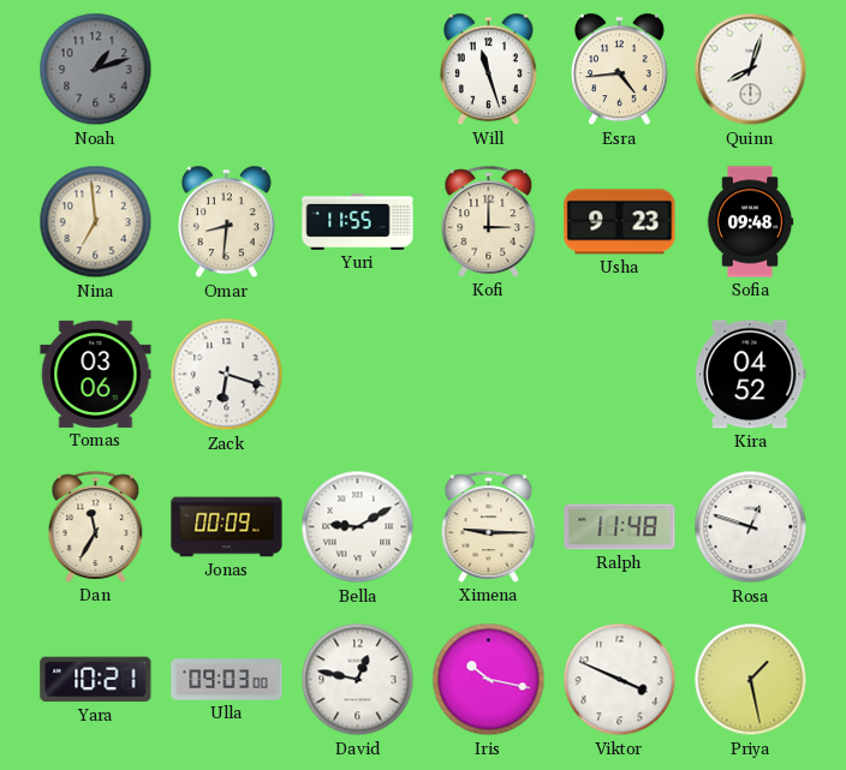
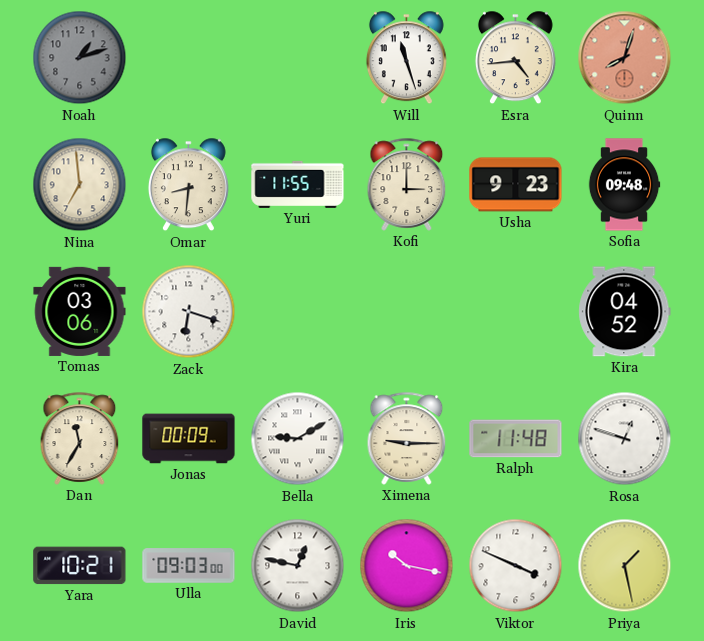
Quinn dial: white -> salmon
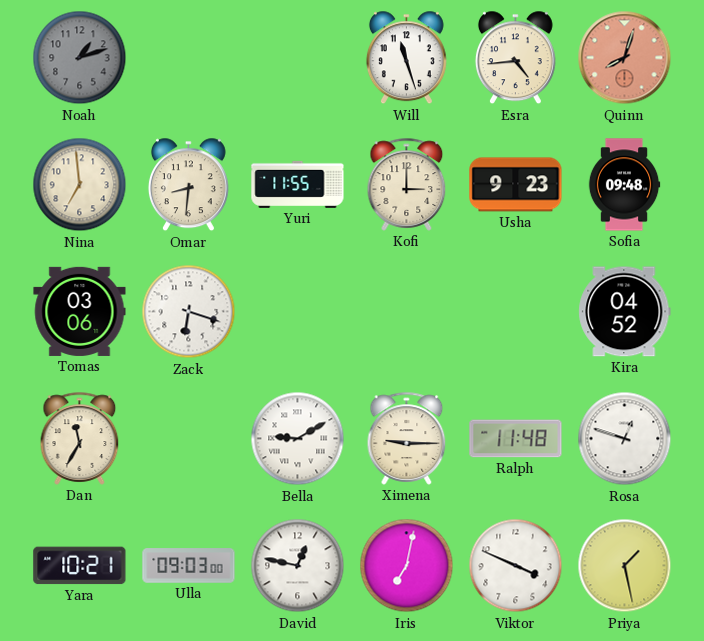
Jonas: 00:09 -> none
Iris: 10:17 -> 7:02
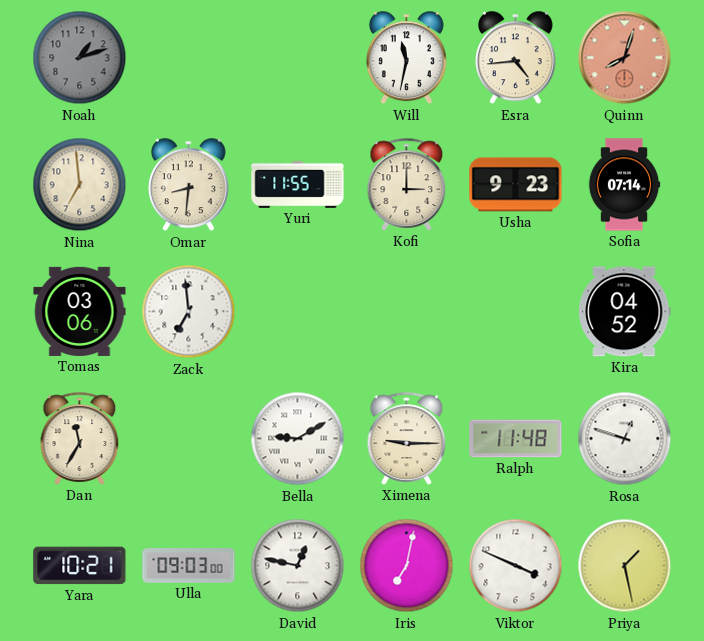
Will: 11:27 -> 11:32
Sofia: 09:48 -> 07:14
Zack: 6:18 -> 6:59
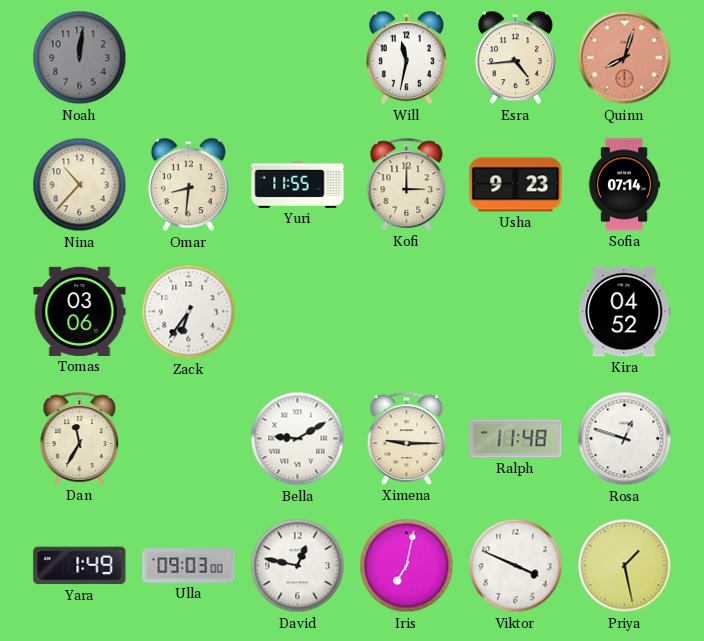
Noah: 1:12 -> 12:01
Nina: 6:59 -> 10:37
Zack: 6:59 -> 6:36
Yara: 10:21 -> 1:49
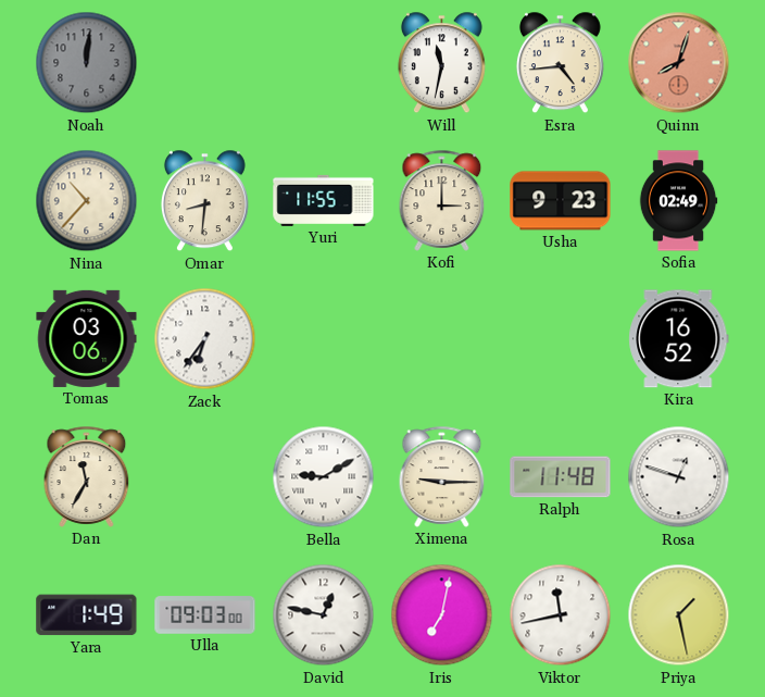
Sofia: 07:14 -> 02:49
Kira: 04:52 -> 16:52
Viktor: 3:49 -> 11:43
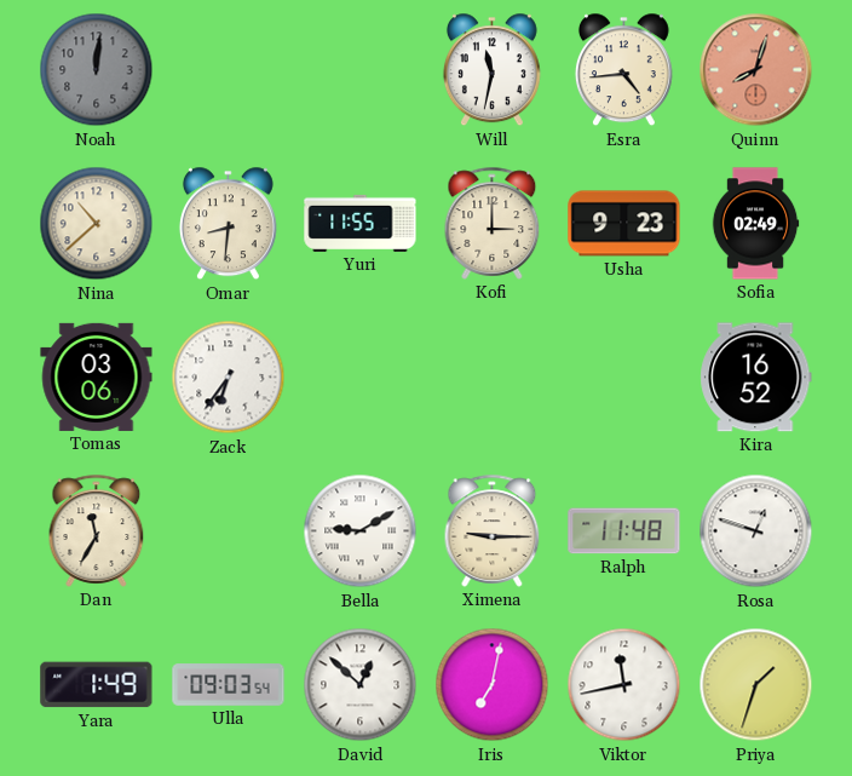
Nina: 10:37 -> 10:38
Ulla: 09:03:00 -> 09:03:54
David: 12:47 -> 12:52
Priya: 1:28 -> 1:33
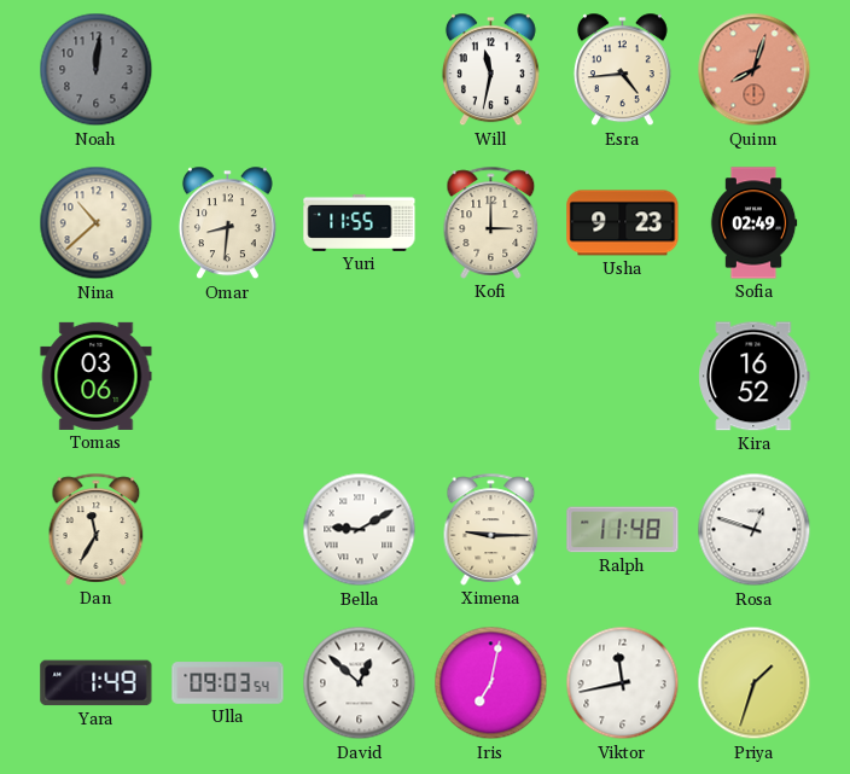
Zack: 6:36 -> none
